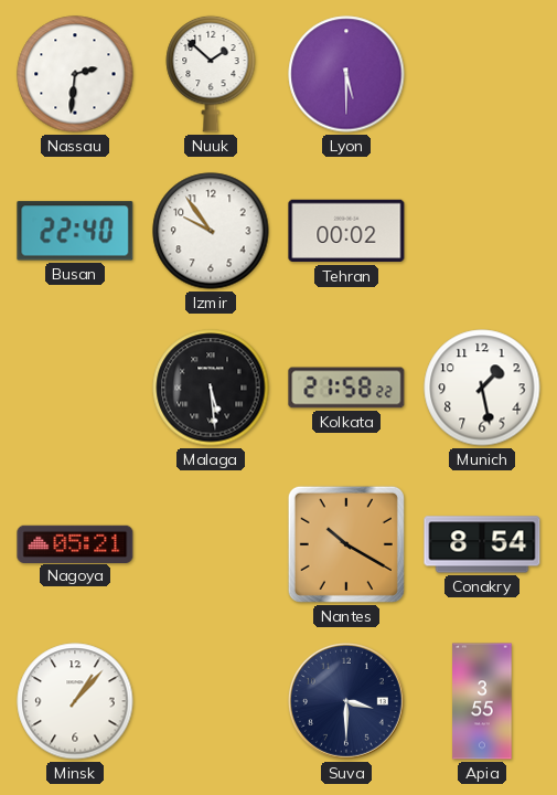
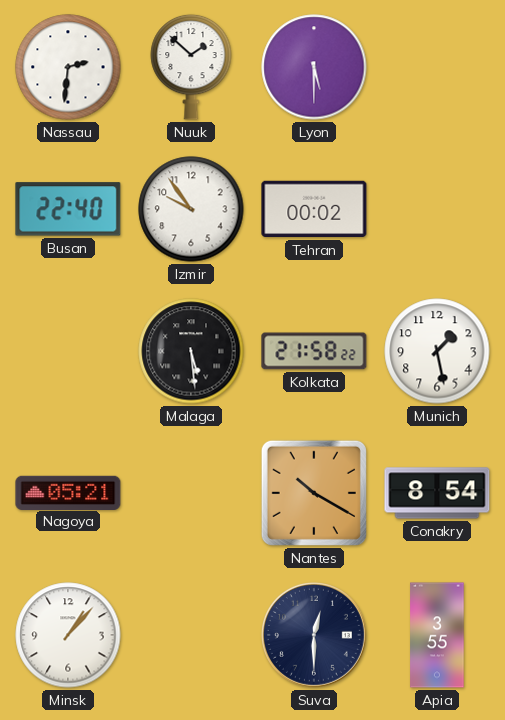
Suva: 3:30 -> 12:30
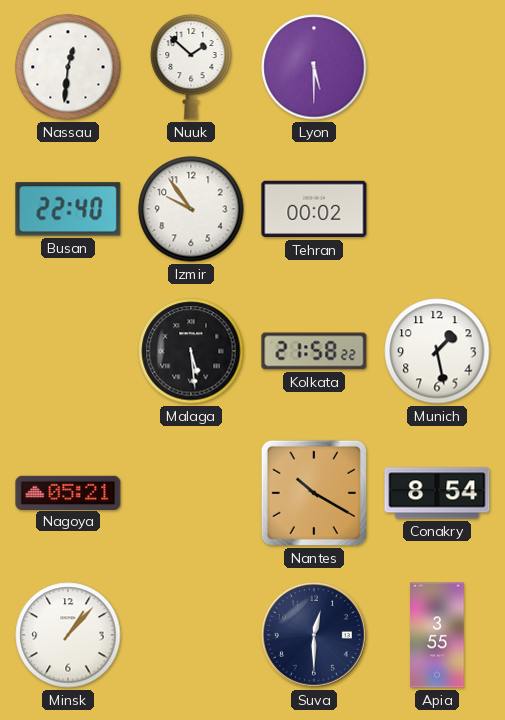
Nassau: 2:31 -> 12:31
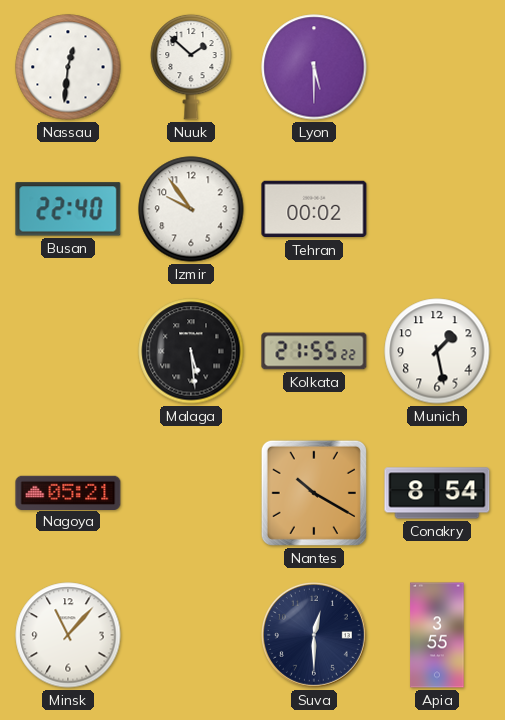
Kolkata: 21:58 -> 21:55
Minsk: 1:07 -> 11:07
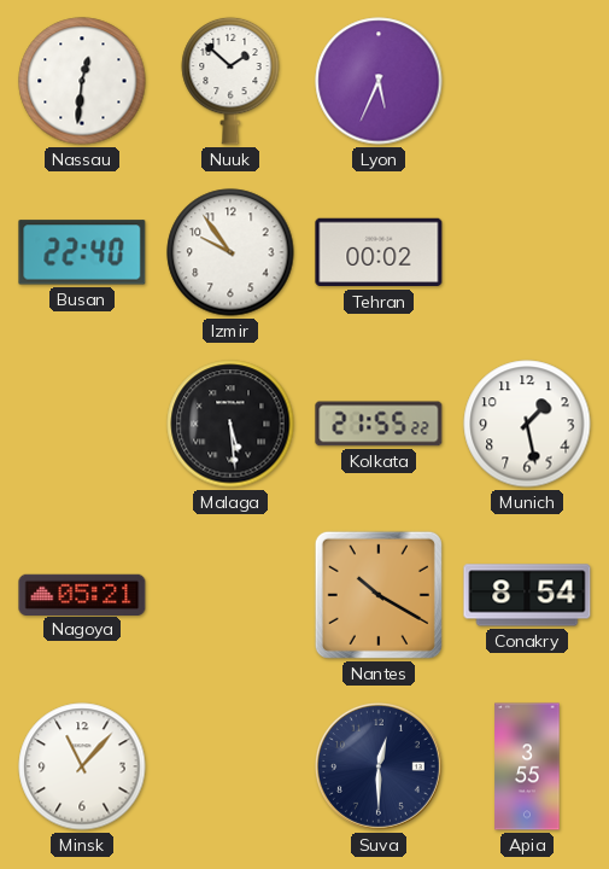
Lyon: 5:30 -> 5:34
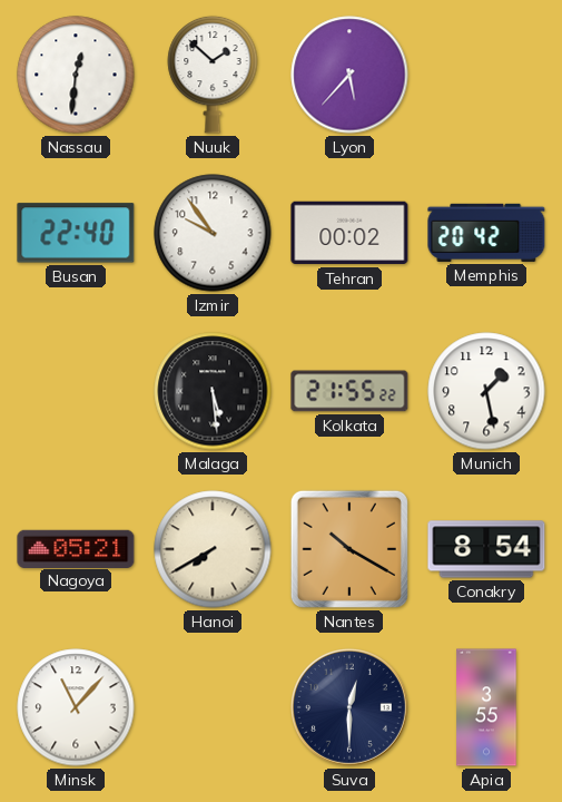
Lyon: 5:34 -> 5:37
Memphis: none -> 20:42
Hanoi: none -> 7:40
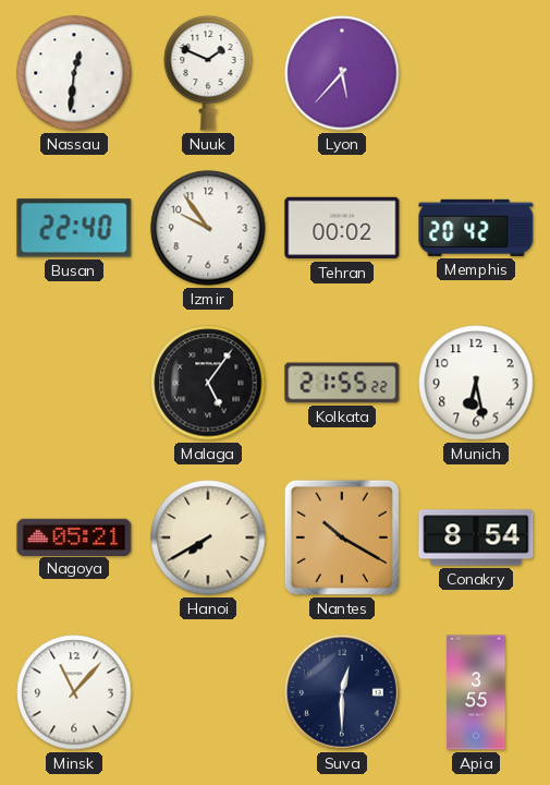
Nuuk: 1:52 -> 1:49
Malaga: 5:29 -> 5:06
Munich: 1:28 -> 6:28
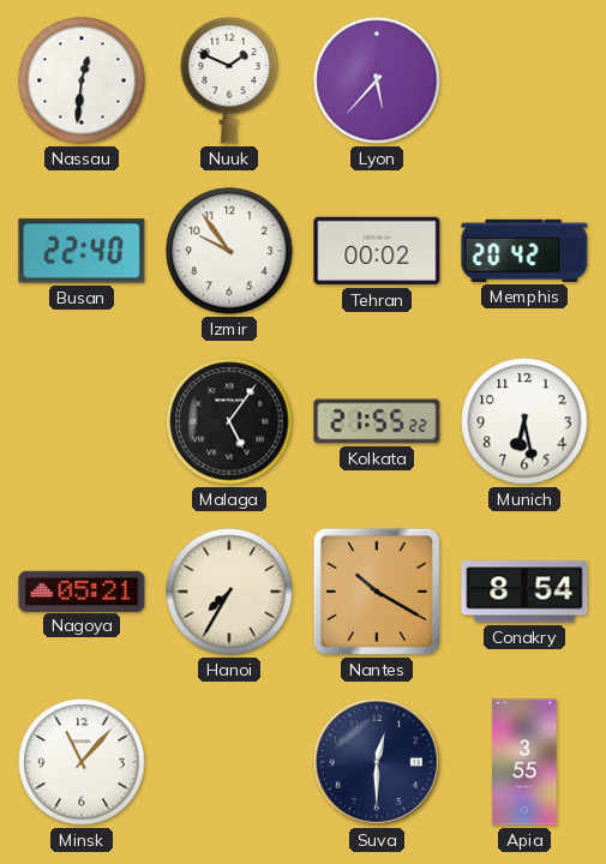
Hanoi: 7:40 -> 7:35
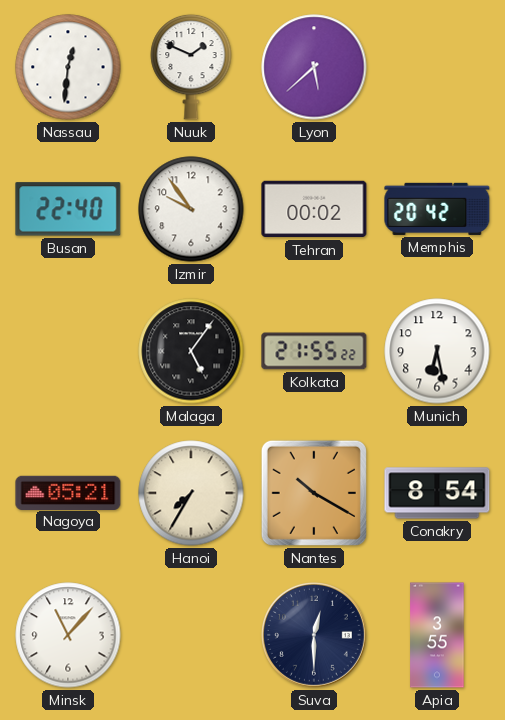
Lyon: 5:37 -> 5:38
